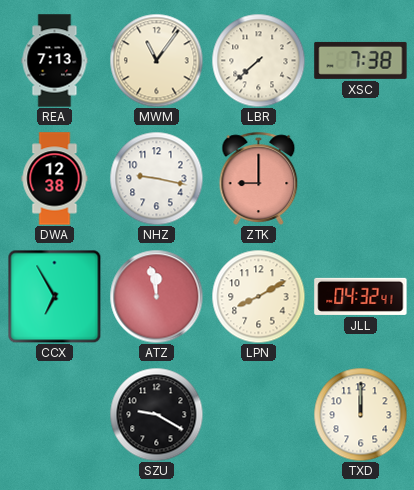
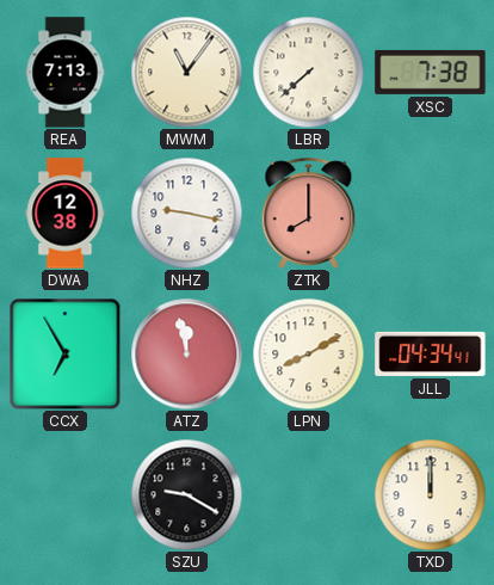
ZTK: 9:00 -> 8:00
JLL: 04:32 -> 04:34
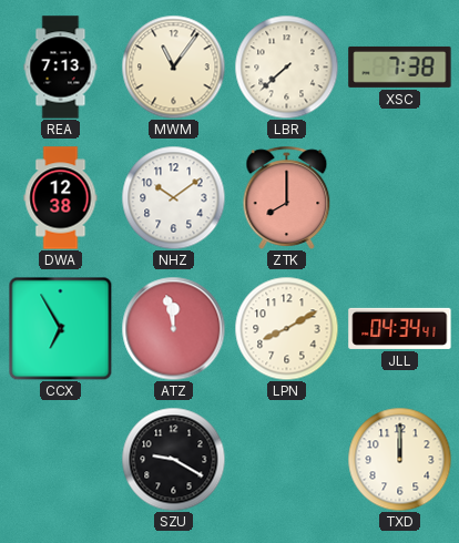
NHZ: 9:17 -> 10:09
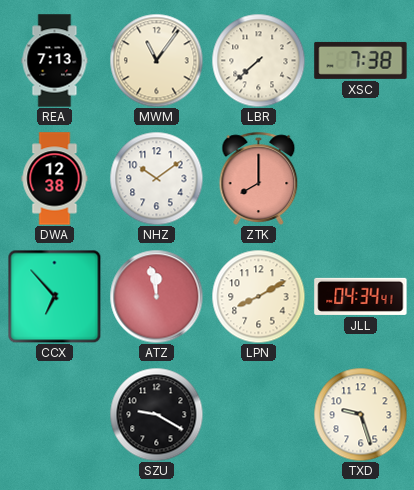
CCX: 6:55 -> 6:53
TXD: 12:00 -> 9:27
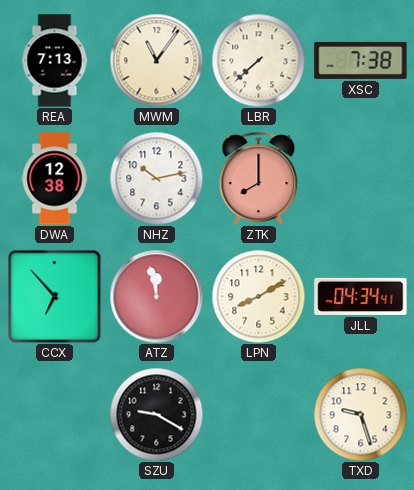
NHZ: 10:09 -> 10:13
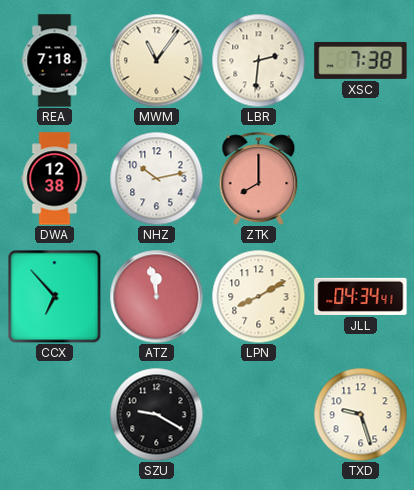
REA: 7:13 -> 7:18
LBR: 7:38 -> 2:31
